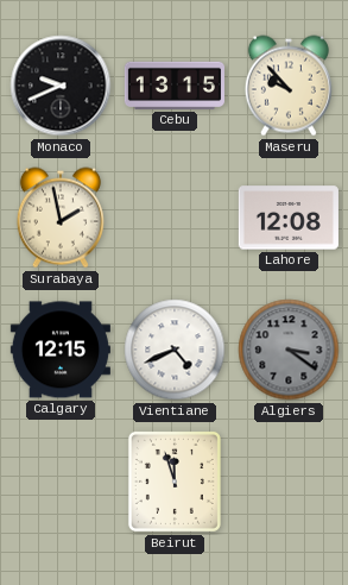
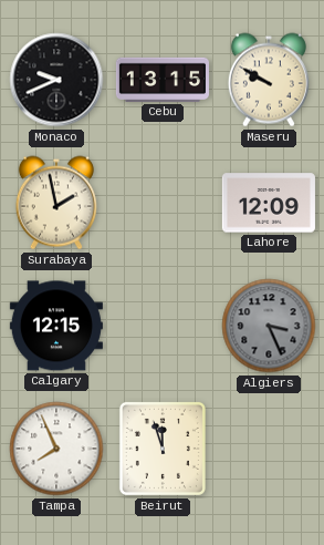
Maseru: 9:53 -> 9:50
Lahore: 12:08 -> 12:09
Vientiane: 4:41 -> none
Algiers: 3:21 -> 3:26
Tampa: none -> 7:56
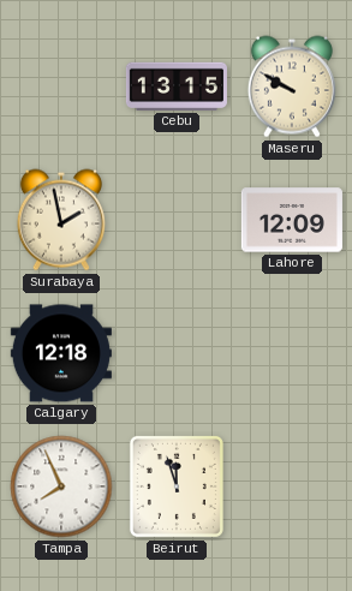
Monaco: 9:41 -> none
Calgary: 12:15 -> 12:18
Algiers: 3:26 -> none
